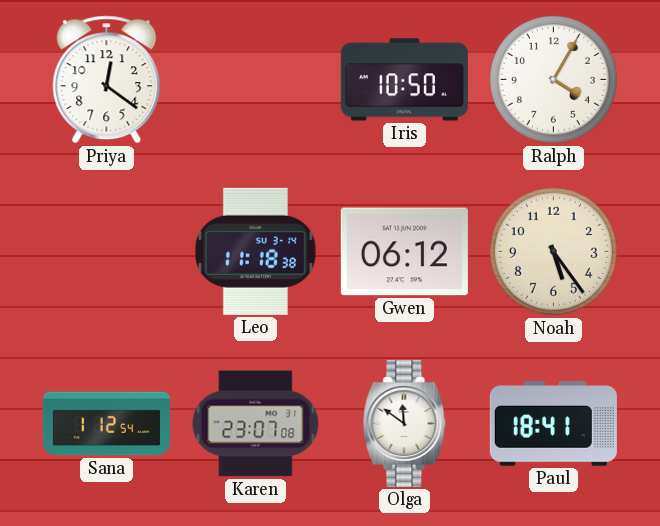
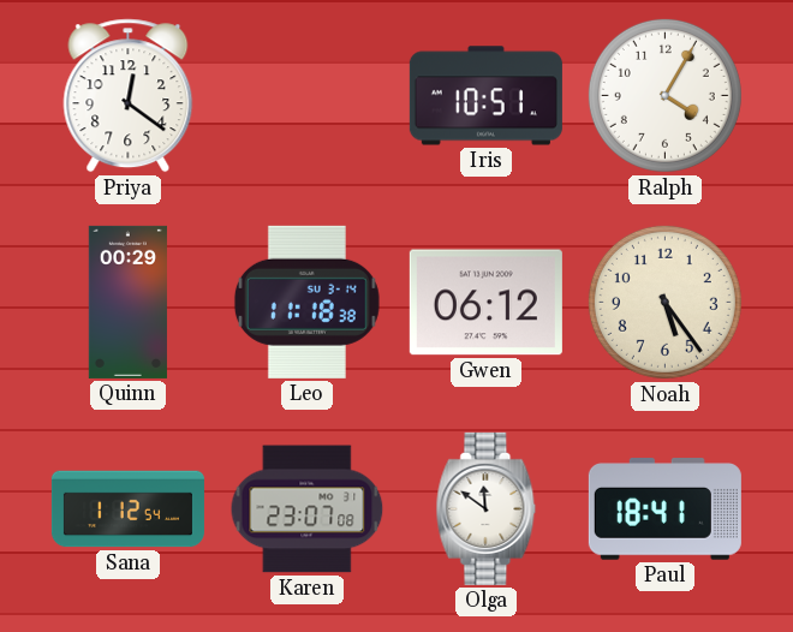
Iris: 10:50 -> 10:51
Quinn: none -> 00:29
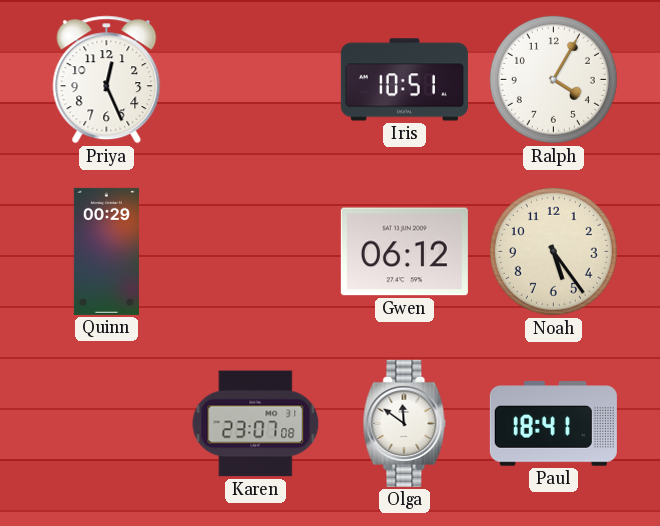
Priya: 12:21 -> 12:26
Leo: 11:18 -> none
Sana: 1:12 -> none
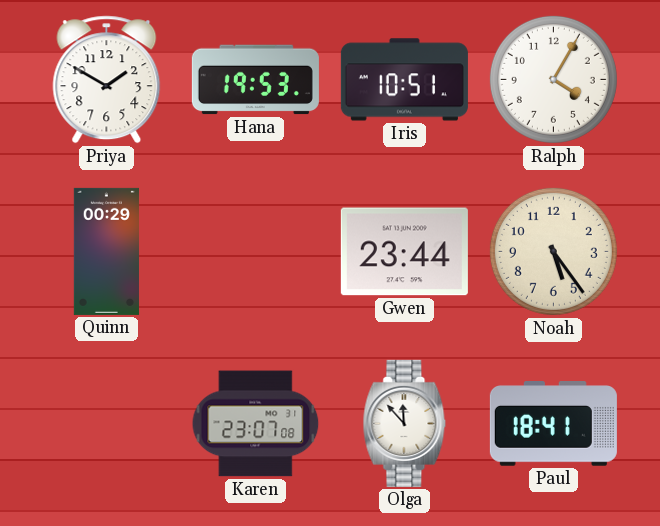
Priya: 12:26 -> 1:50
Hana: none -> 19:53
Gwen: 06:12 -> 23:44
Olga: 11:51 -> 11:53
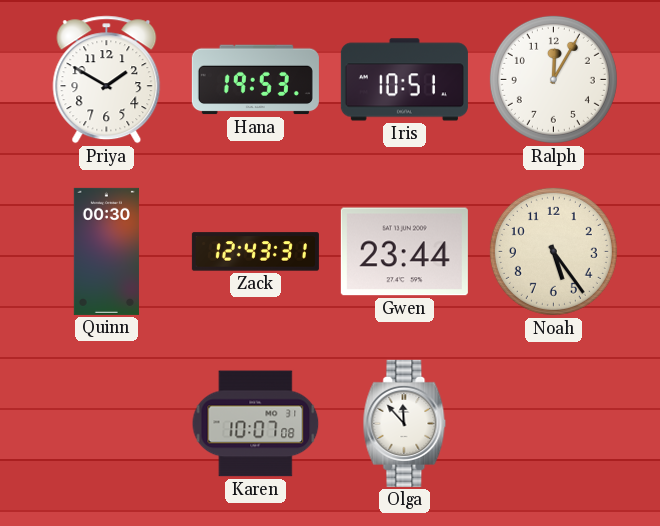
Ralph: 4:05 -> 12:05
Quinn: 00:29 -> 00:30
Zack: none -> 12:43
Karen: 23:07 -> 10:07
Paul: 18:41 -> none
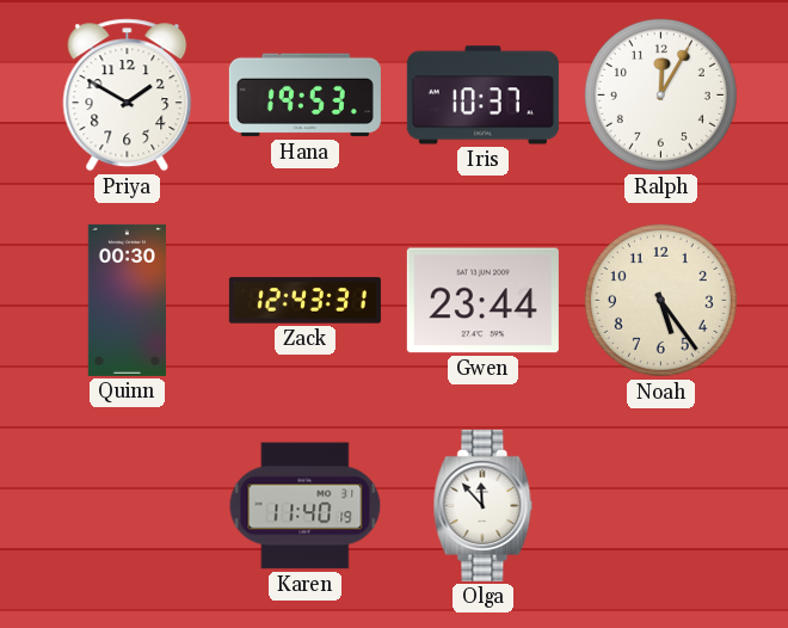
Iris: 10:51 -> 10:37
Karen: 10:07 -> 11:40
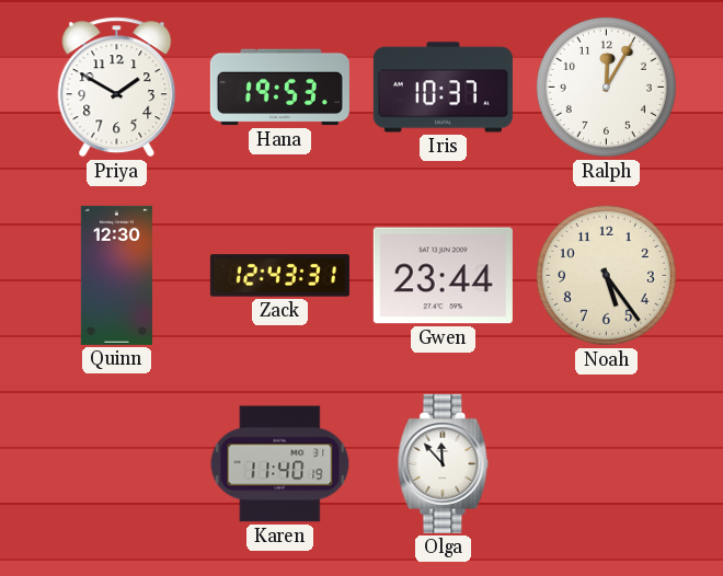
Quinn: 00:30 -> 12:30
